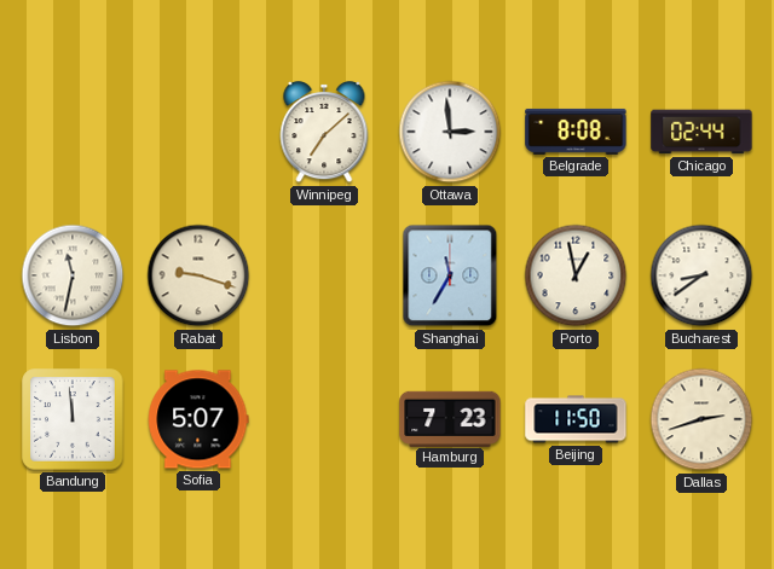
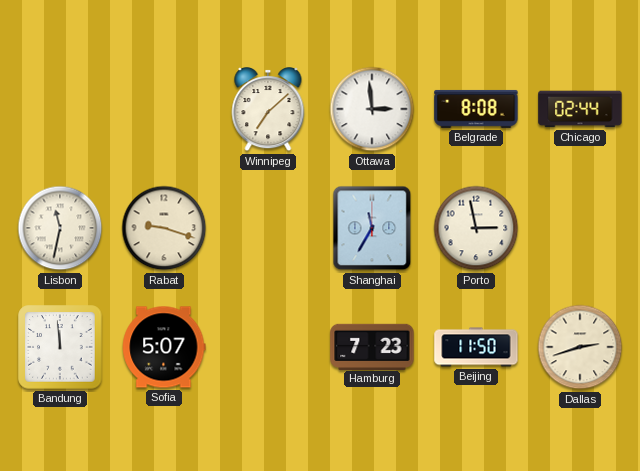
Porto: 12:58 -> 2:58
Bucharest: 8:39 -> none
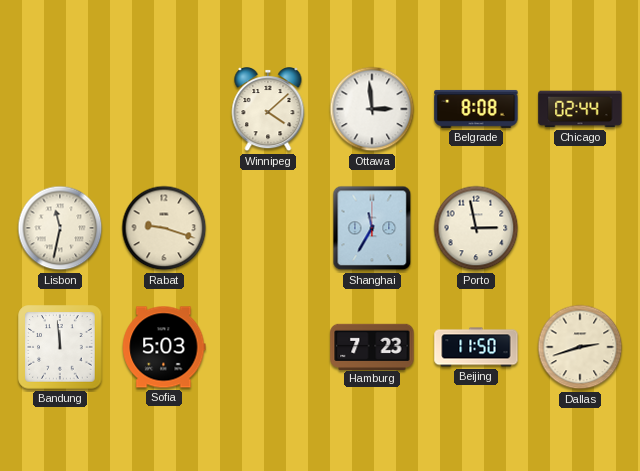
Winnipeg: 7:08 -> 4:08
Sofia: 5:07 -> 5:03
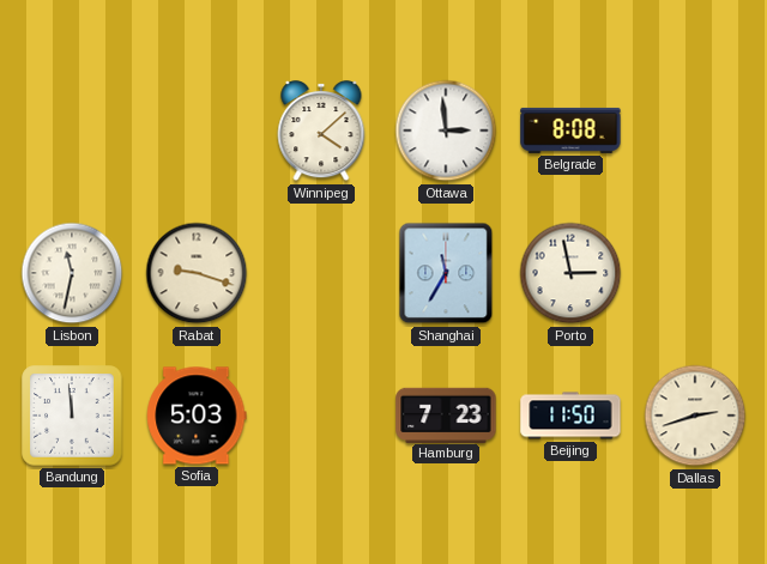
Chicago: 02:44 -> none
